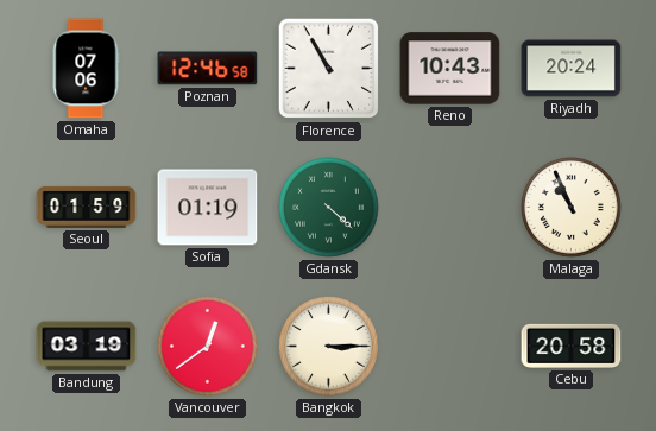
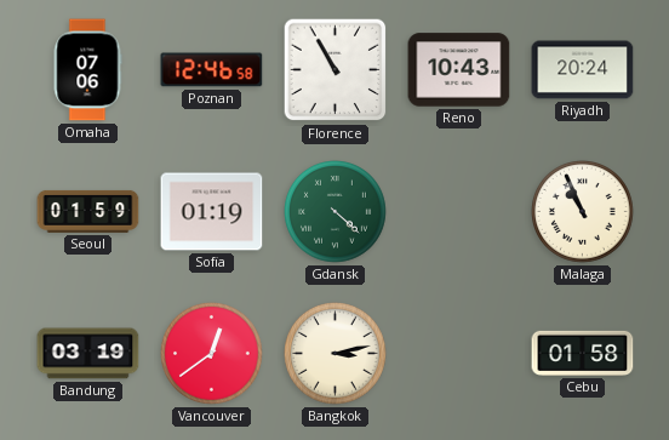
Bangkok: 3:15 -> 3:13
Cebu: 20:58 -> 01:58
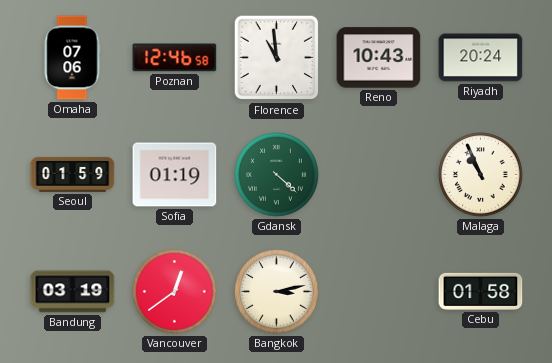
Florence: 10:55 -> 10:59
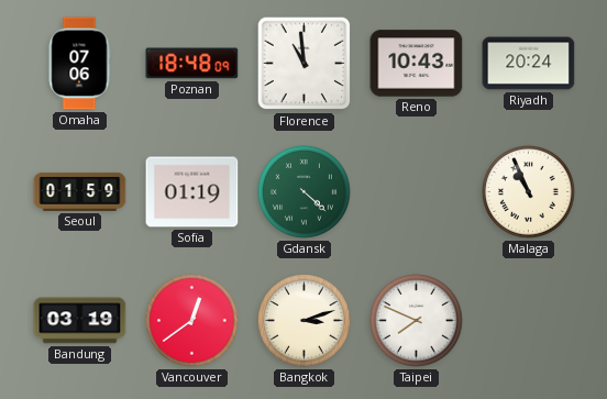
Poznan: 12:46 -> 18:48
Bangkok: 3:13 -> 3:12
Taipei: none -> 7:49
Cebu: 01:58 -> none
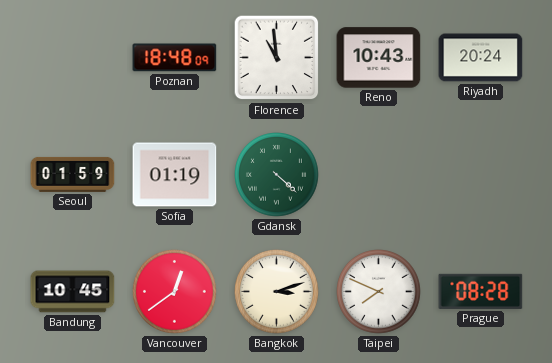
Omaha: 07:06 -> none
Malaga: 10:56 -> none
Bandung: 03:19 -> 10:45
Prague: none -> 08:28
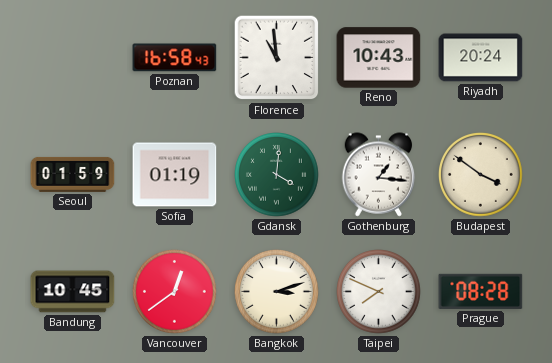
Poznan: 18:48 -> 16:58
Gdansk: 4:22 -> 4:01
Gothenburg: none -> 1:16
Budapest: none -> 3:51
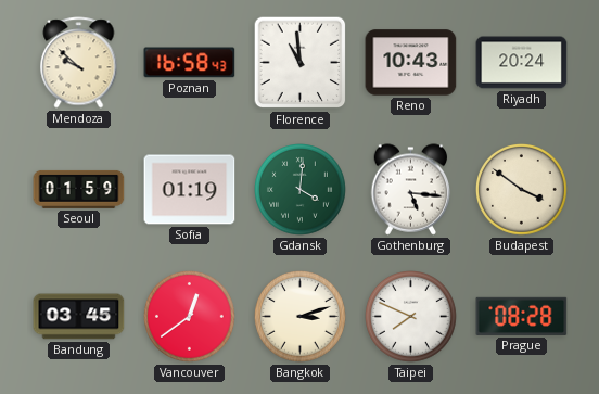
Mendoza: none -> 9:52
Gothenburg: 1:16 -> 5:16
Bandung: 10:45 -> 03:45
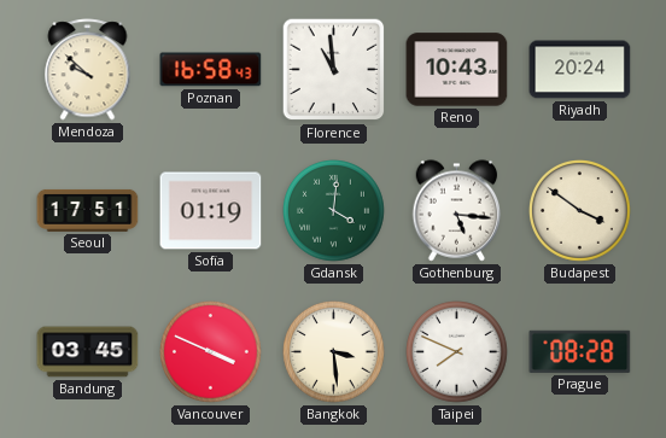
Seoul: 01:59 -> 17:51
Vancouver: 12:39 -> 3:49
Bangkok: 3:12 -> 3:29
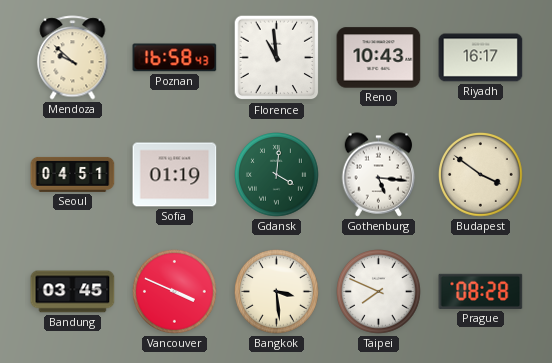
Riyadh: 20:24 -> 16:17
Seoul: 17:51 -> 04:51
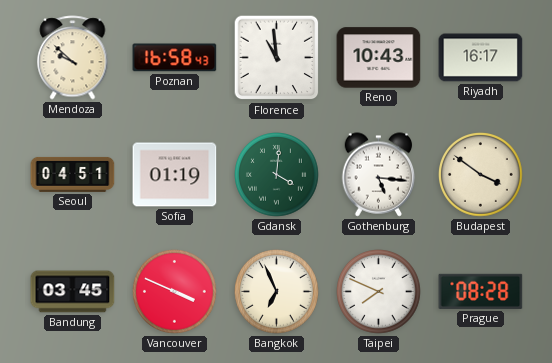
Bangkok: 3:29 -> 6:56
